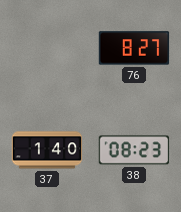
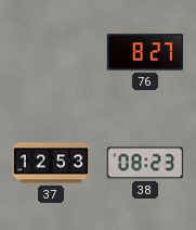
37: 1:40 -> 12:53
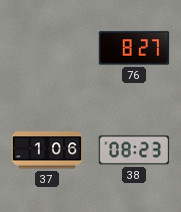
37: 12:53 -> 1:06
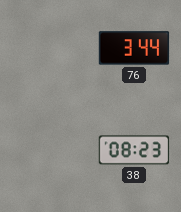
76: 8:27 -> 3:44
37: 1:06 -> none
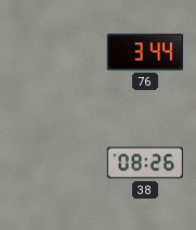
38: 08:23 -> 08:26
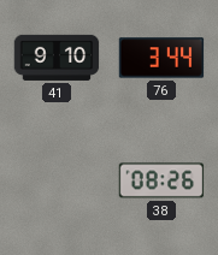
41: none -> 9:10
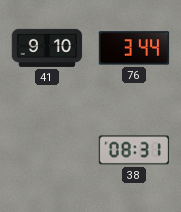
38: 08:26 -> 08:31
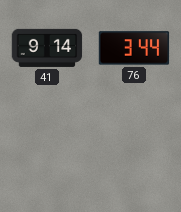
41: 9:10 -> 9:14
38: 08:31 -> none
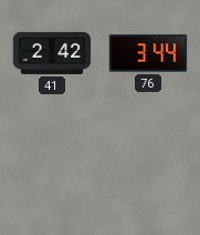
41: 9:14 -> 2:42
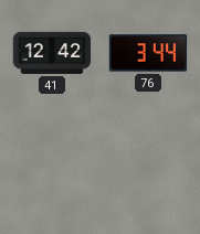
41: 2:42 -> 12:42
